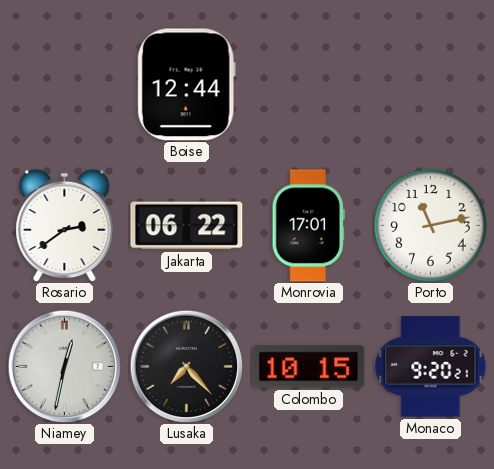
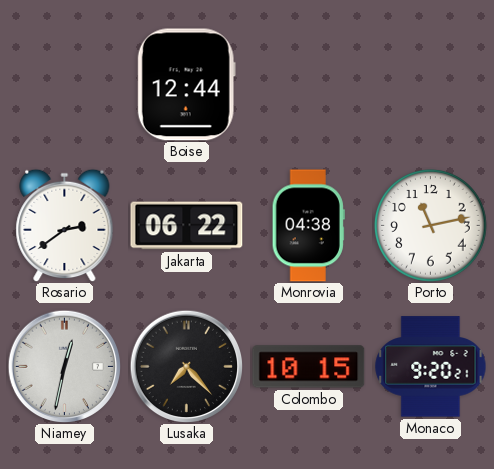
Monrovia: 17:01 -> 04:38
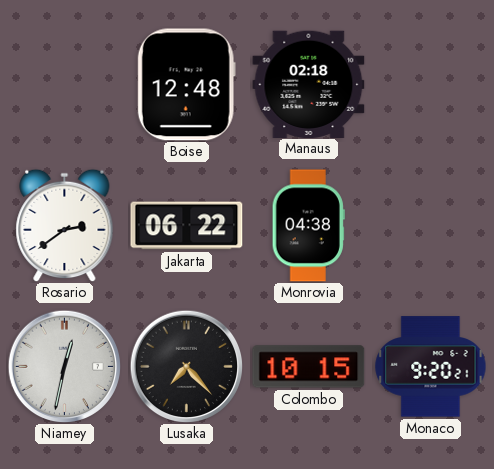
Boise: 12:44 -> 12:48
Manaus: none -> 02:18
Porto: 11:13 -> none
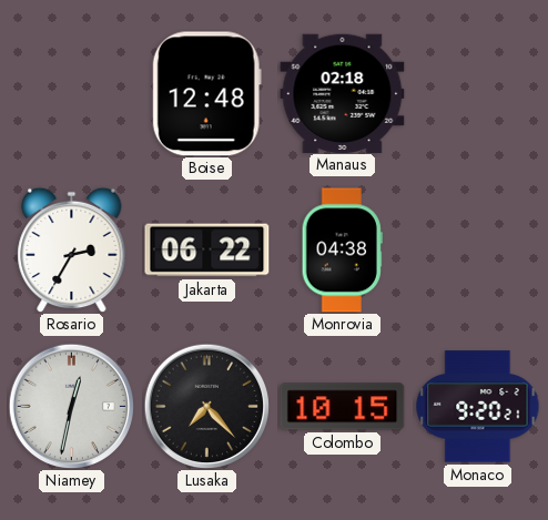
Rosario: 2:39 -> 2:35
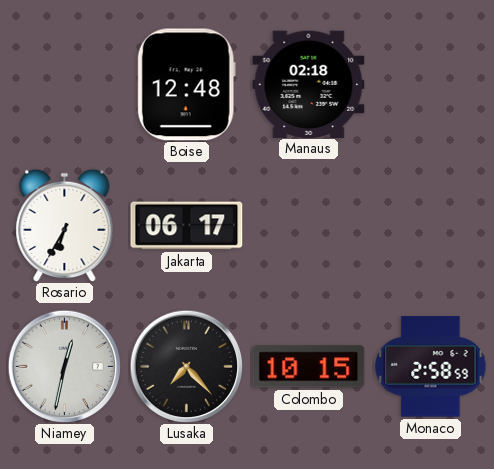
Rosario: 2:35 -> 6:35
Jakarta: 06:22 -> 06:17
Monrovia: 04:38 -> none
Monaco: 9:20 -> 2:58
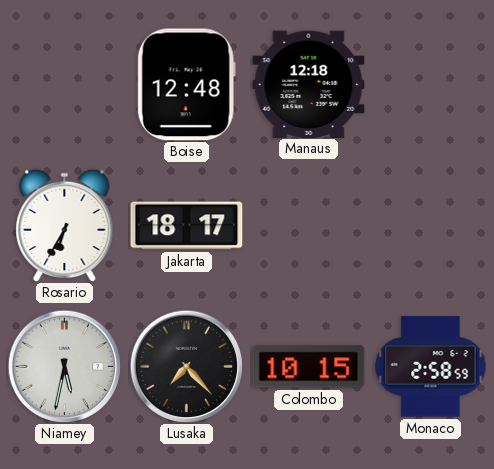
Manaus: 02:18 -> 12:18
Jakarta: 06:17 -> 18:17
Niamey: 12:32 -> 5:32
